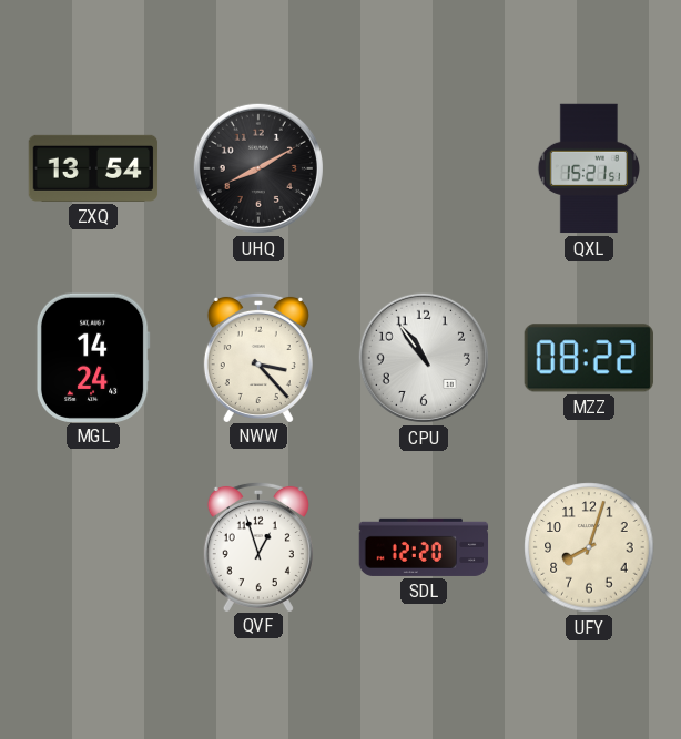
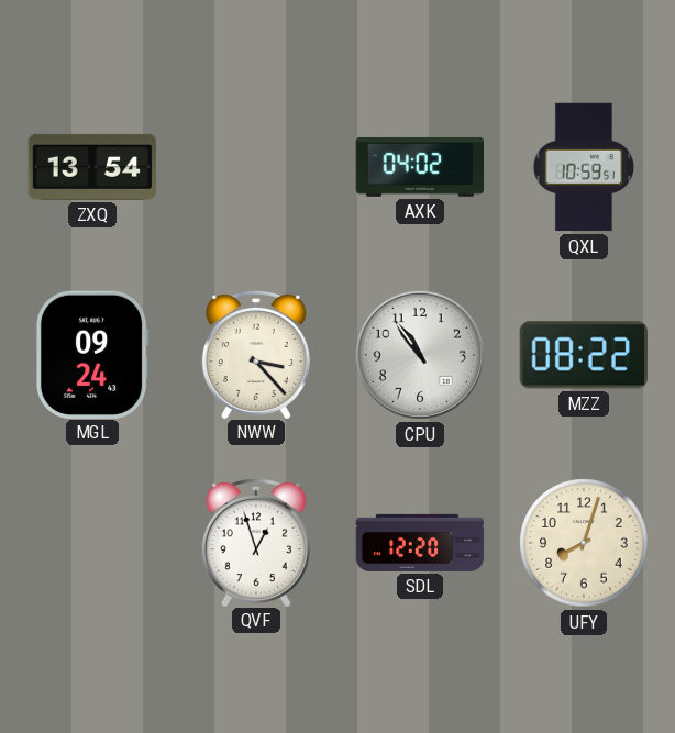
UHQ: 8:10 -> none
AXK: none -> 04:02
QXL: 15:21 -> 10:59
MGL: 14:24 -> 09:24
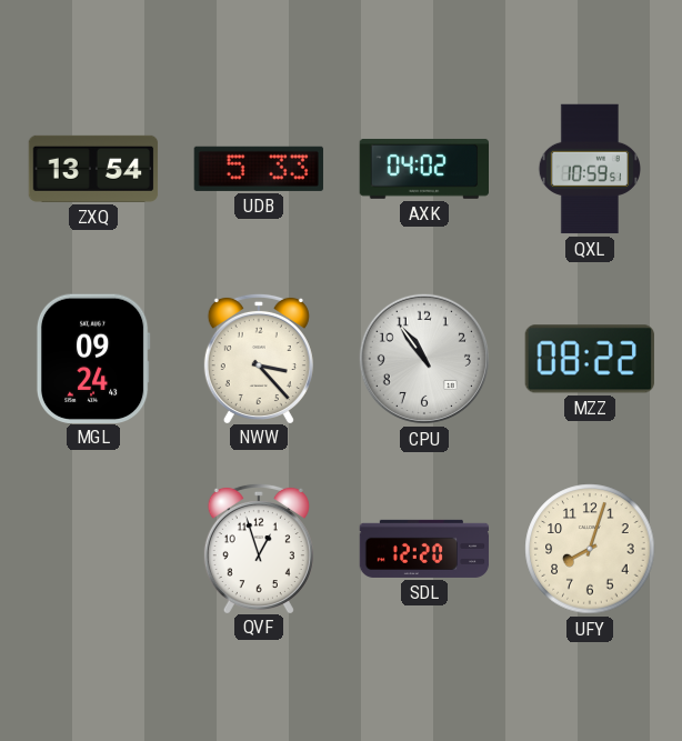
UDB: none -> 5:33
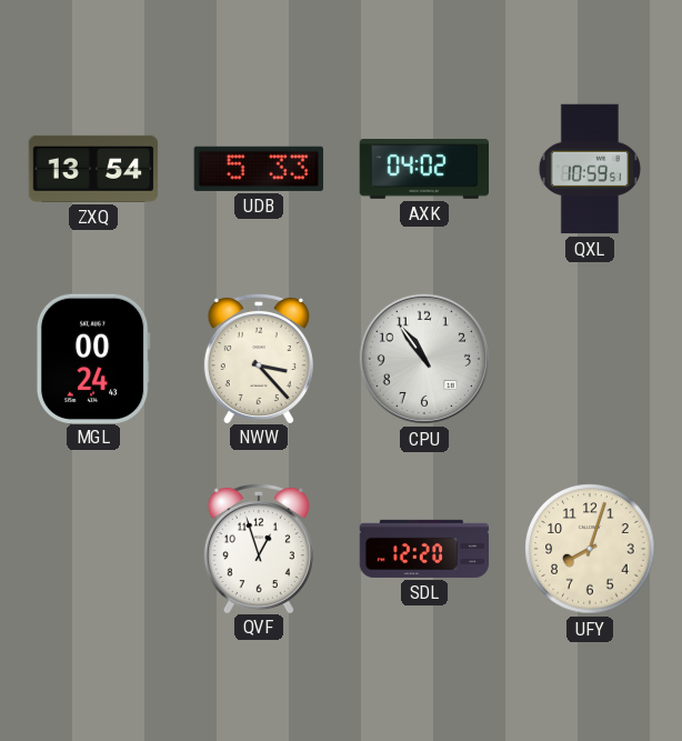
MGL: 09:24 -> 00:24
MZZ: 08:22 -> none
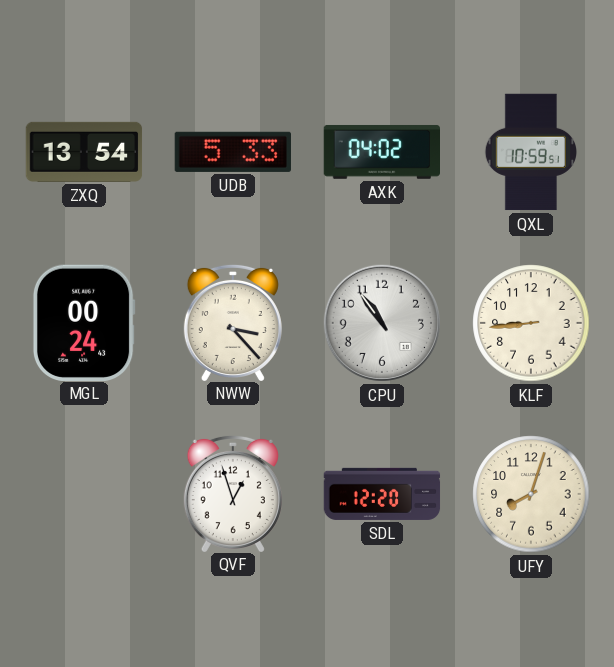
KLF: none -> 8:44
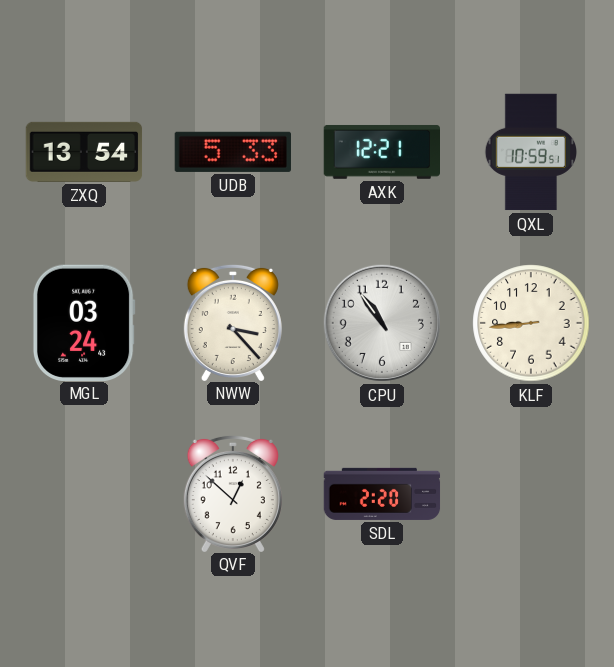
AXK: 04:02 -> 12:21
MGL: 00:24 -> 03:24
QVF: 12:57 -> 12:52
SDL: 12:20 -> 2:20
UFY: 8:03 -> none
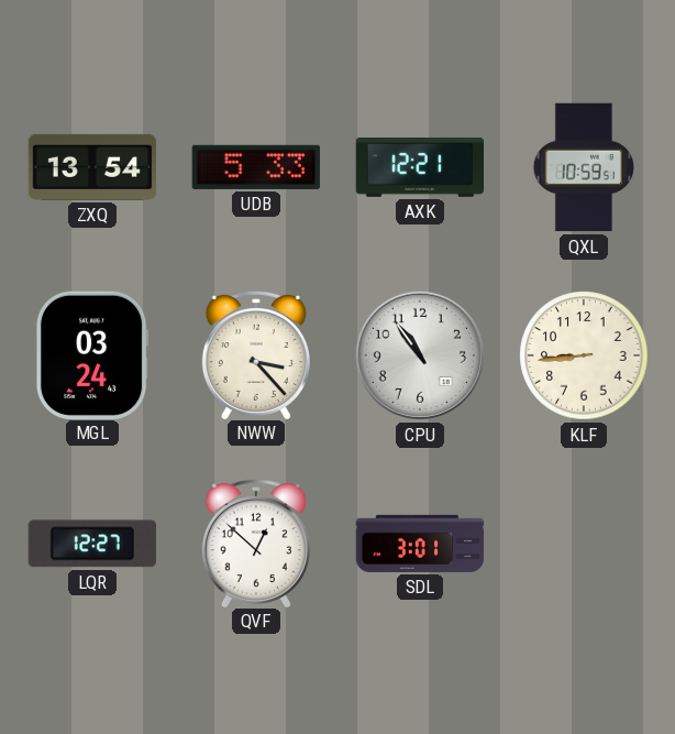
LQR: none -> 12:27
SDL: 2:20 -> 3:01
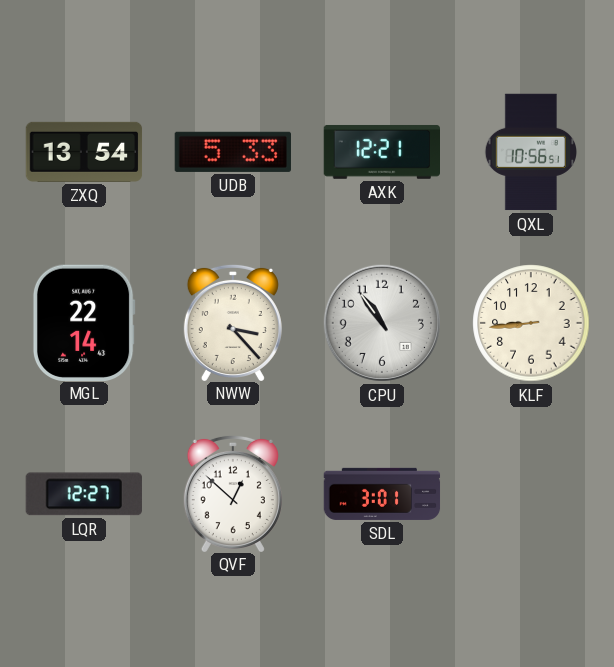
QXL: 10:59 -> 10:56
MGL: 03:24 -> 22:14
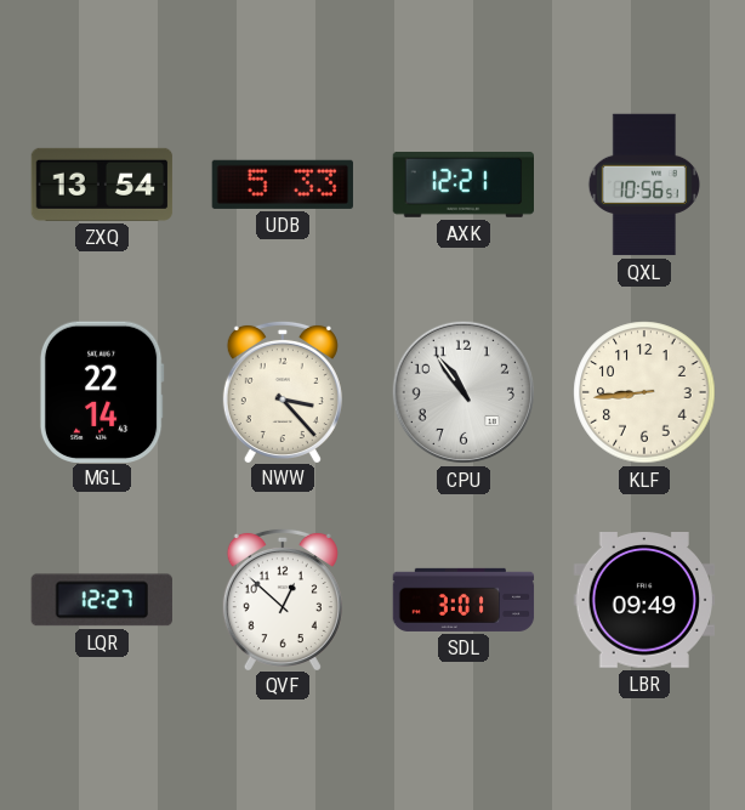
LBR: none -> 09:49
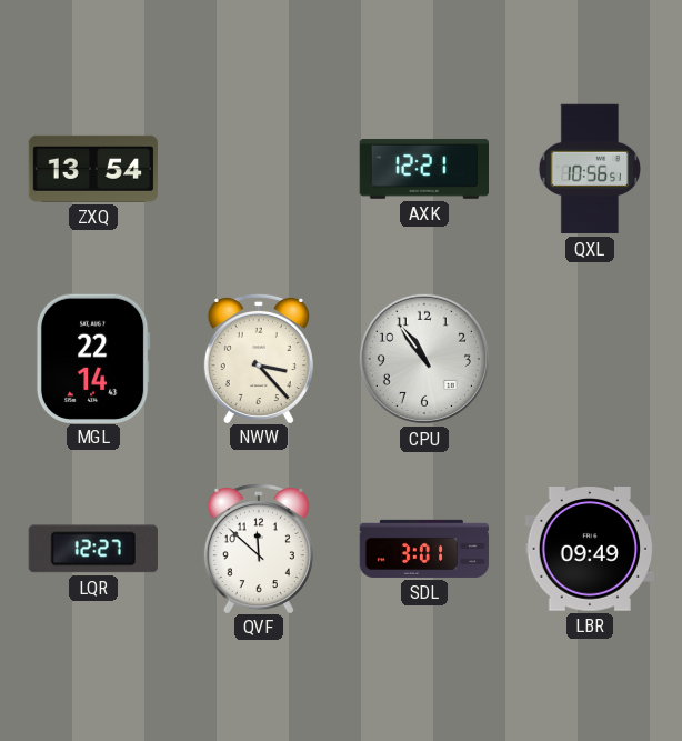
UDB: 5:33 -> none
KLF: 8:44 -> none
QVF: 12:52 -> 11:52
